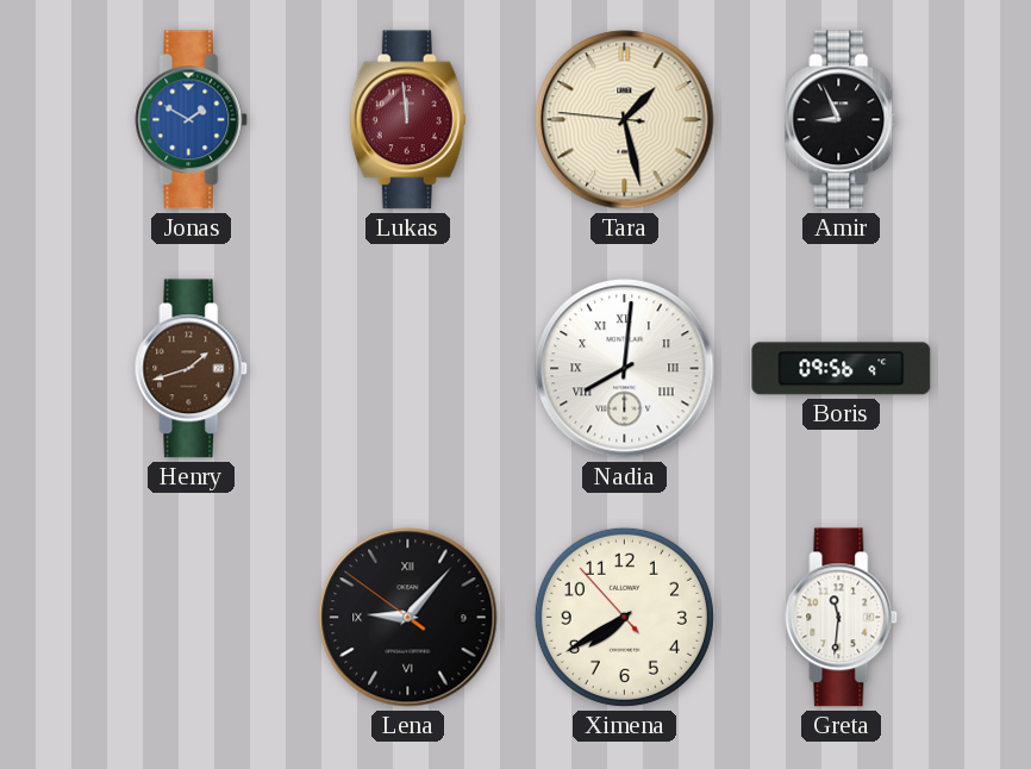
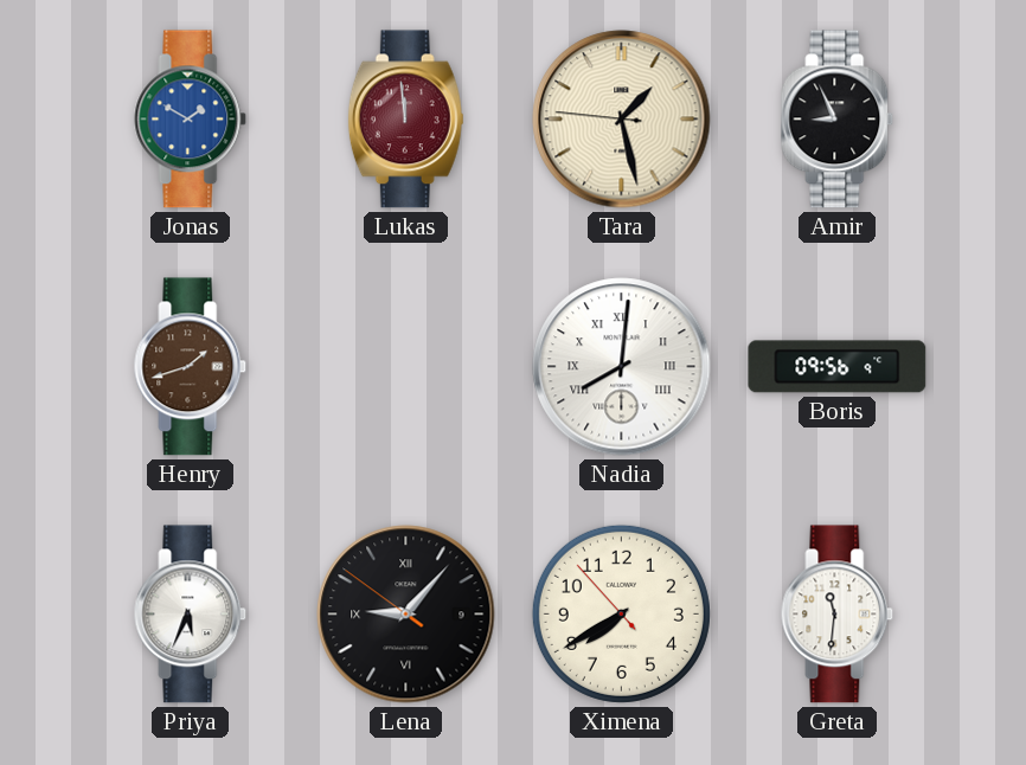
Priya: none -> 5:34
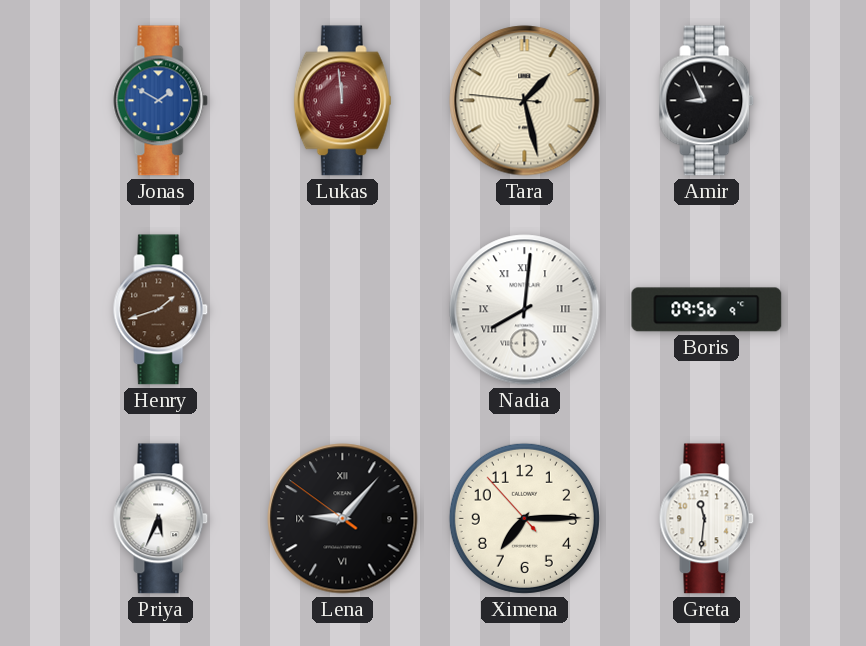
Ximena: 7:39 -> 7:14
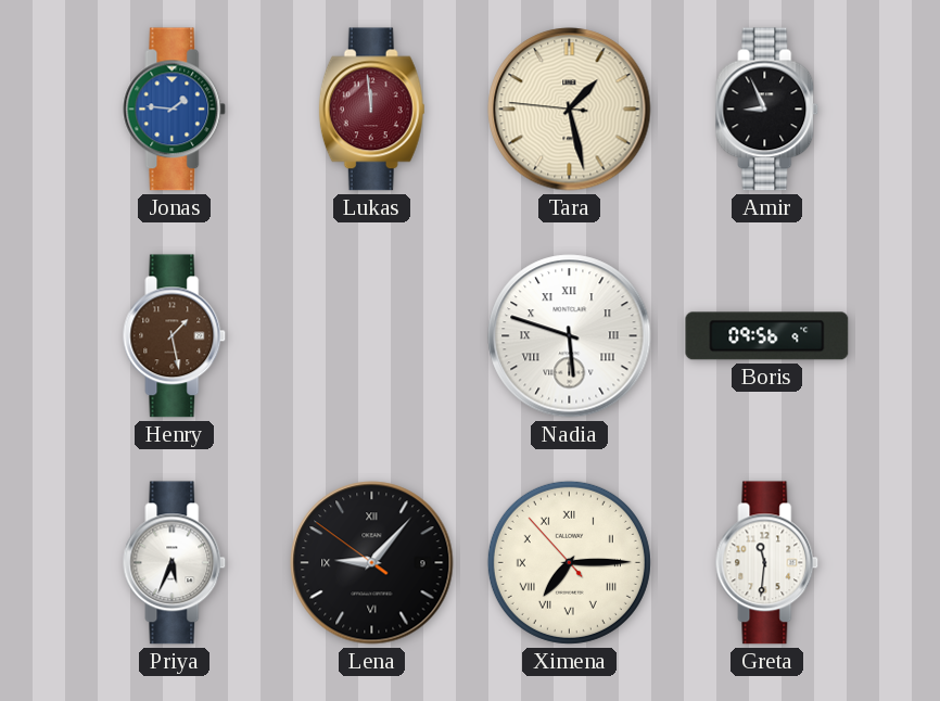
Jonas: 1:50 -> 1:46
Henry: 1:42 -> 1:28
Nadia: 8:01 -> 5:48
Ximena numerals: Arabic -> Roman
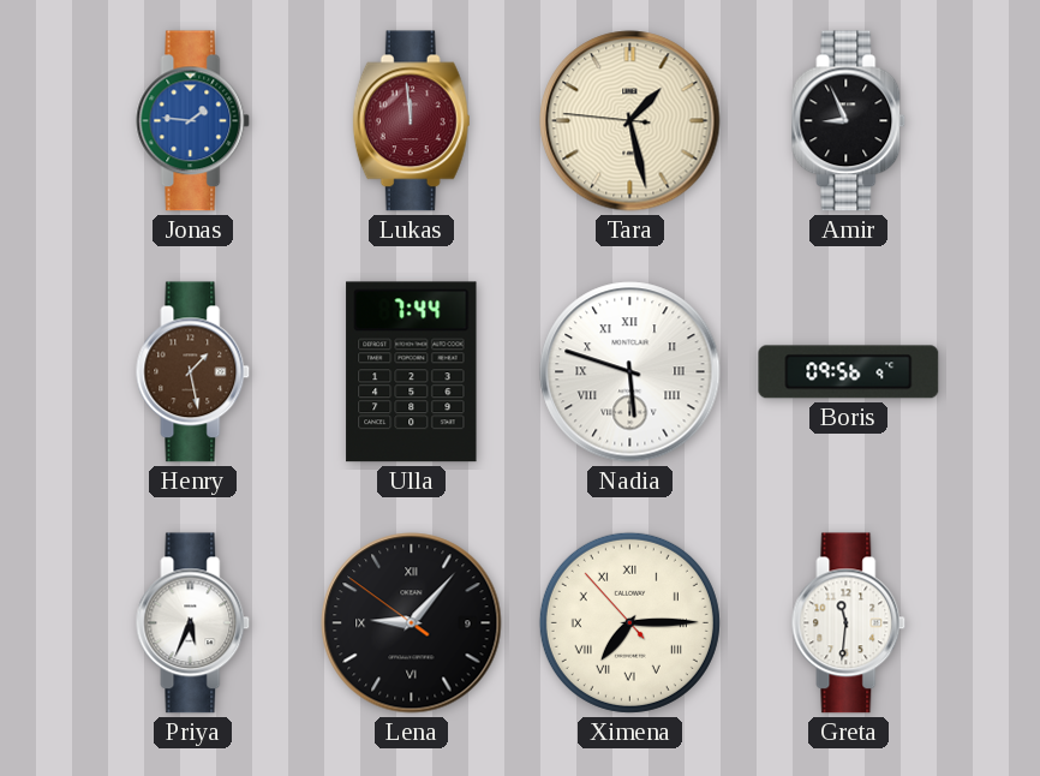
Ulla: none -> 7:44
